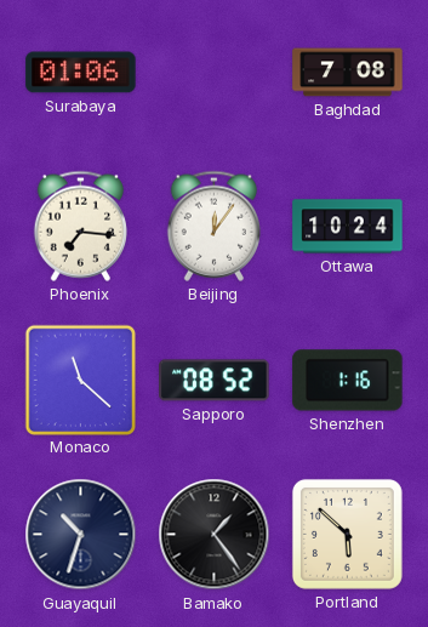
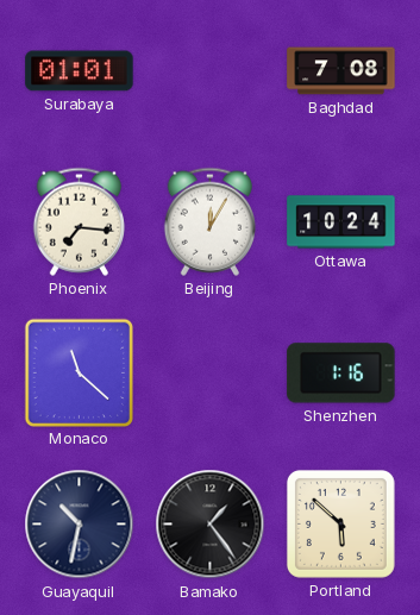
Surabaya: 01:06 -> 01:01
Beijing: 12:06 -> 12:05
Sapporo: 08:52 -> none
Guayaquil: 10:33 -> 10:32
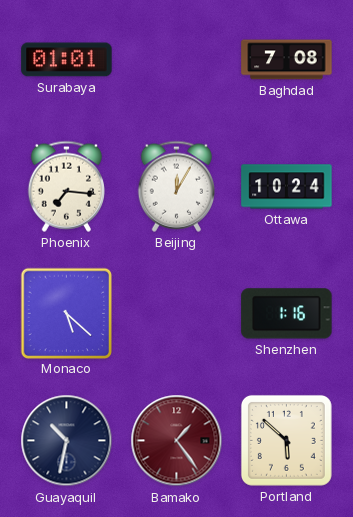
Monaco: 11:22 -> 5:22
Bamako dial: black -> burgundy
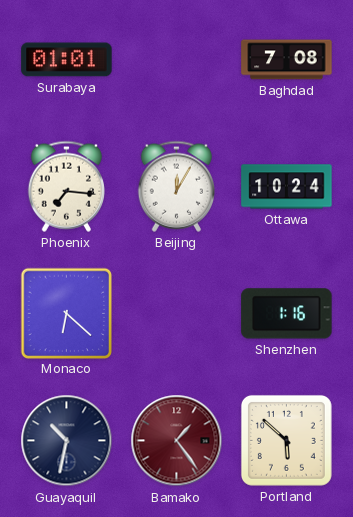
Monaco: 5:22 -> 6:22
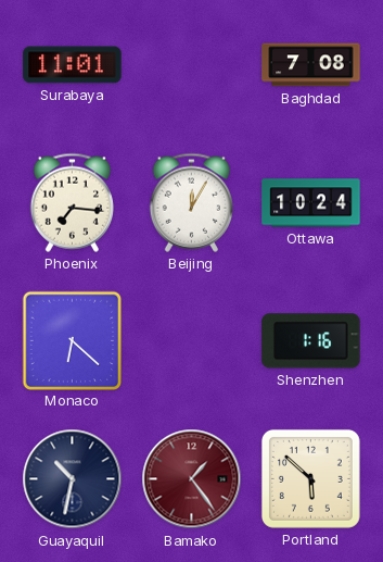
Surabaya: 01:01 -> 11:01
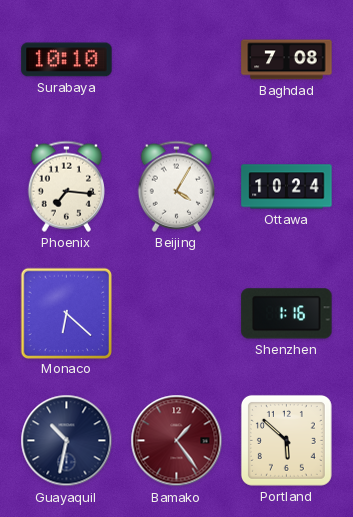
Surabaya: 11:01 -> 10:10
Beijing: 12:05 -> 4:05
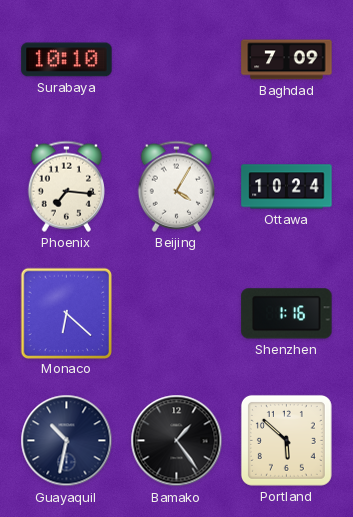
Baghdad: 7:08 -> 7:09
Bamako dial: burgundy -> black
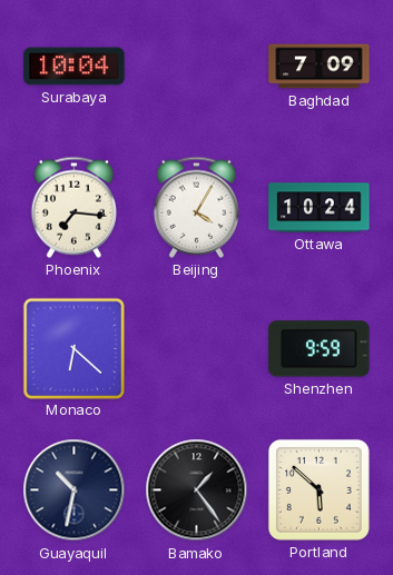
Surabaya: 10:10 -> 10:04
Shenzhen: 1:16 -> 9:59
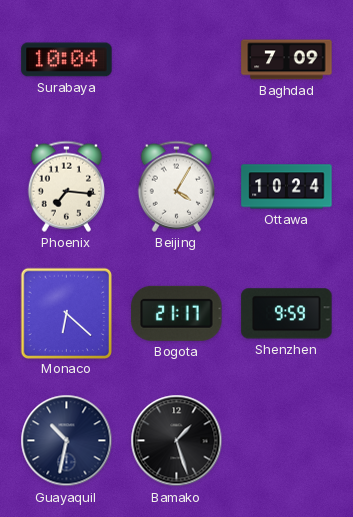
Bogota: none -> 21:17
Bamako: 1:24 -> 1:27
Portland: 5:52 -> none
